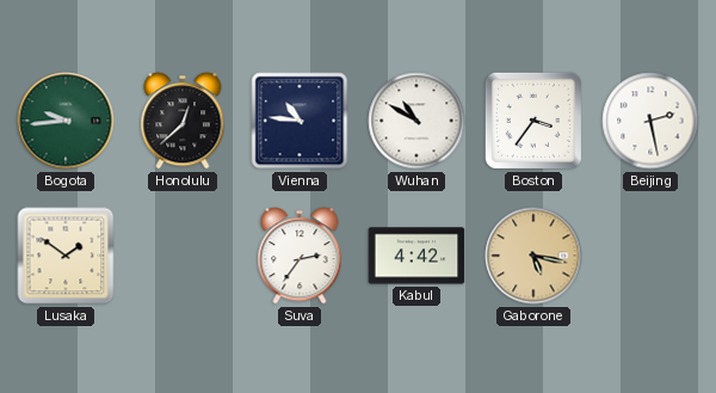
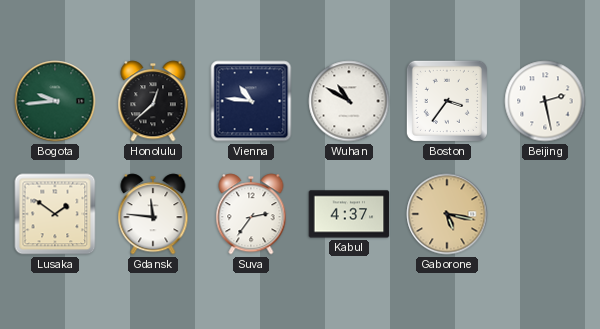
Gdansk: none -> 11:46
Kabul: 4:42 -> 4:37
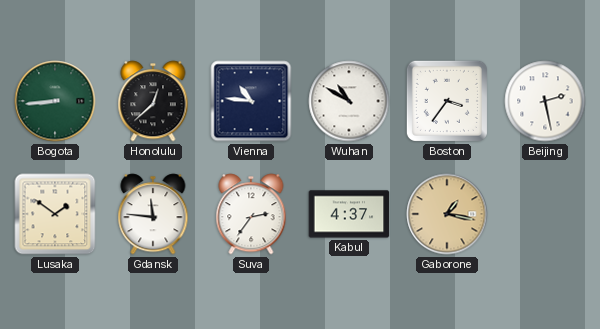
Bogota: 9:44 -> 8:44
Gaborone: 5:17 -> 1:17
